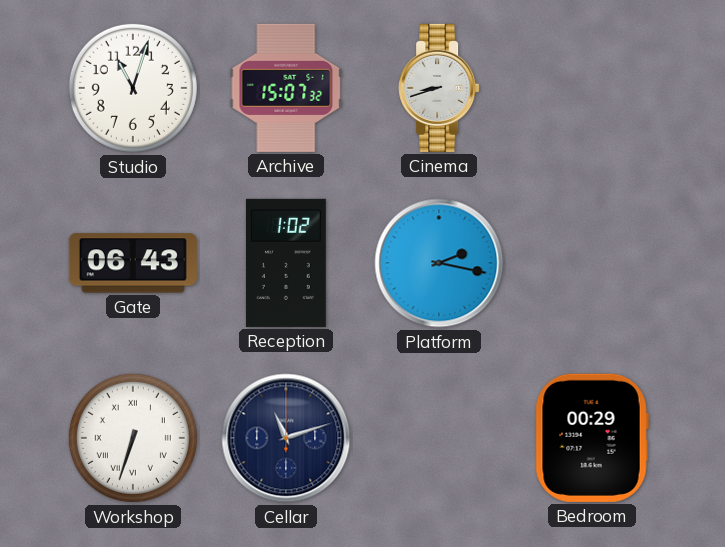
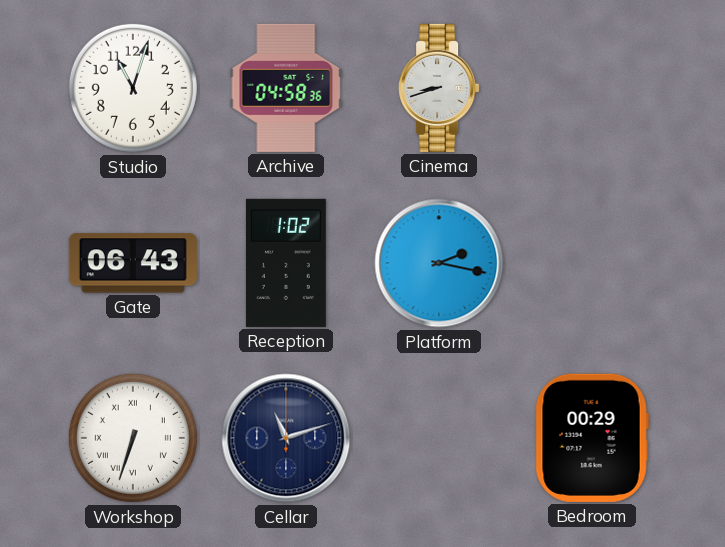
Archive: 15:07 -> 04:58
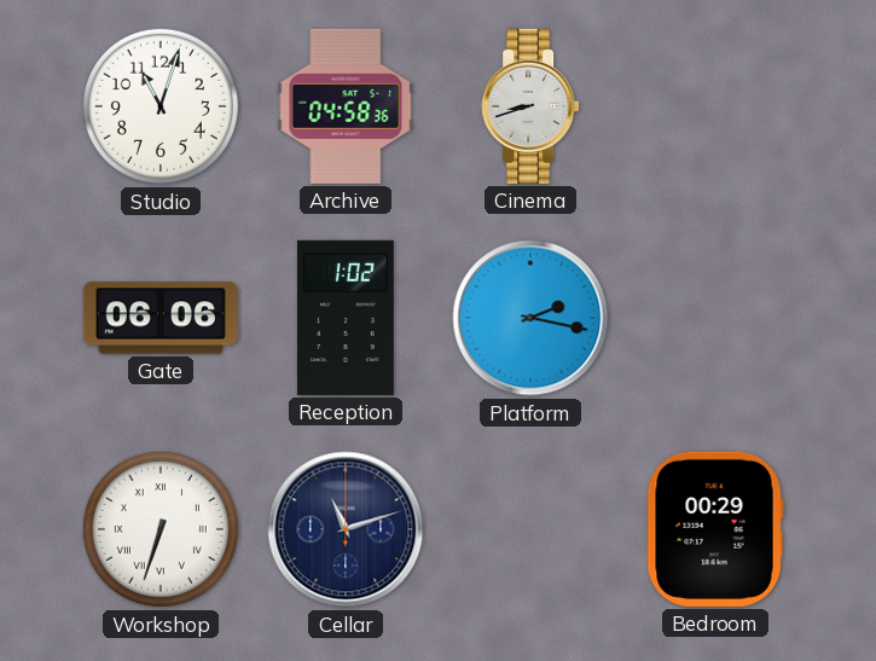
Gate: 06:43 -> 06:06
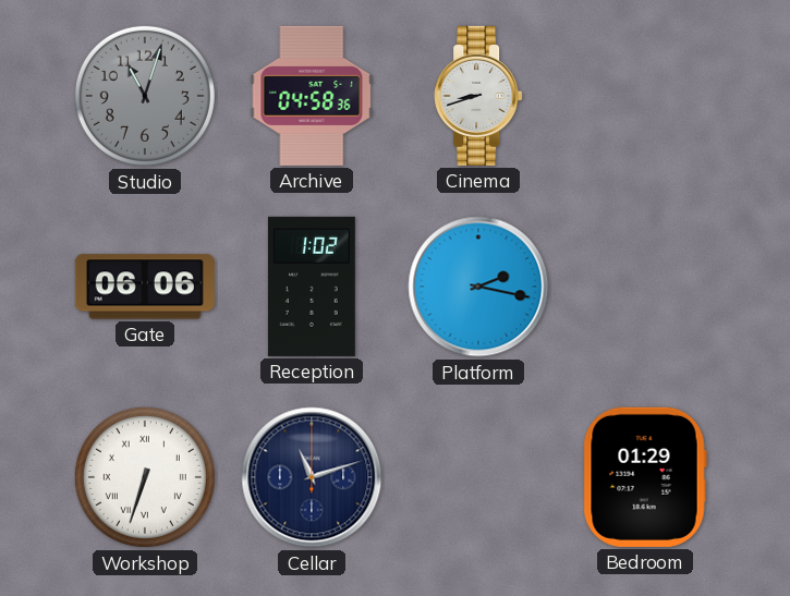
Studio dial: white -> grey
Bedroom: 00:29 -> 01:29
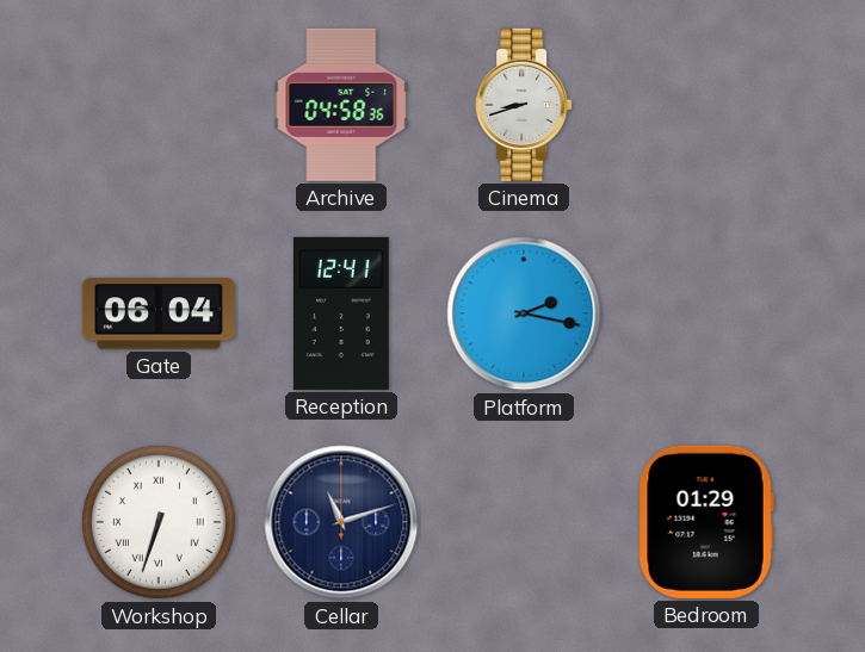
Studio: 11:03 -> none
Gate: 06:06 -> 06:04
Reception: 1:02 -> 12:41
